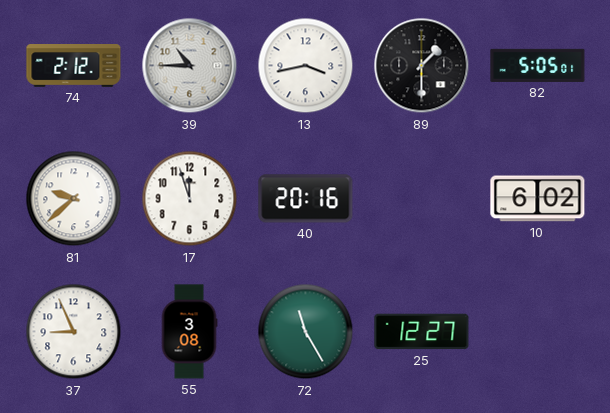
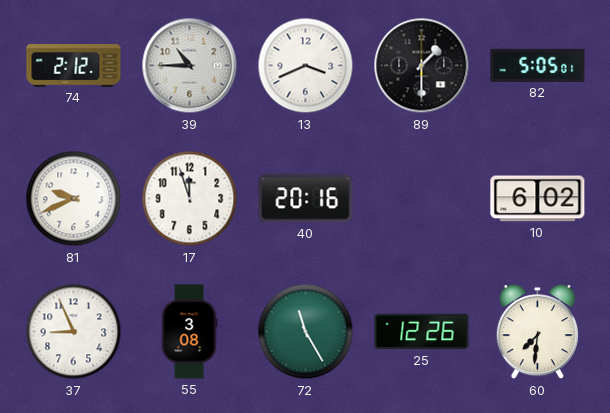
13: 3:43 -> 3:41
81: 9:38 -> 9:41
25: 12:27 -> 12:26
60: none -> 7:31
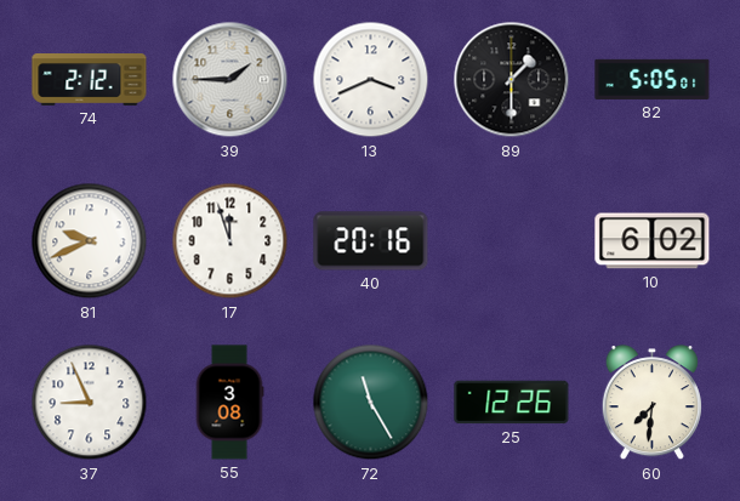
39: 10:45 -> 1:45
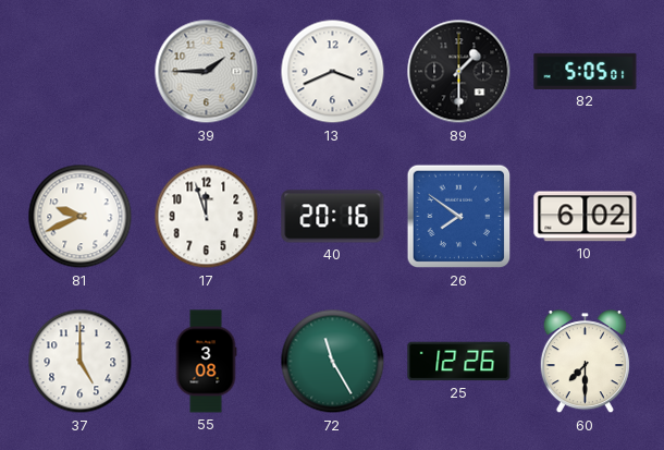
74: 2:12 -> none
26: none -> 7:51
37: 8:56 -> 5:00
60: 7:31 -> 7:30
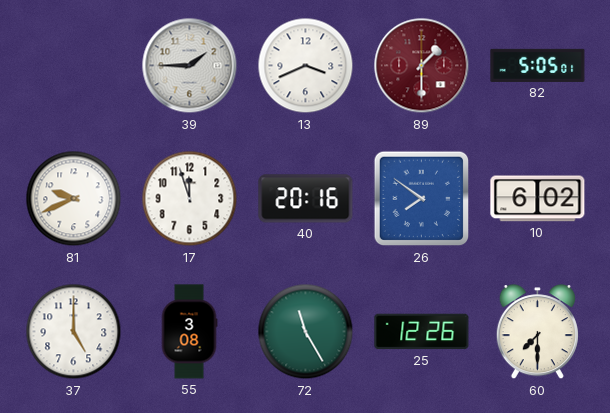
89 dial: black -> burgundy
